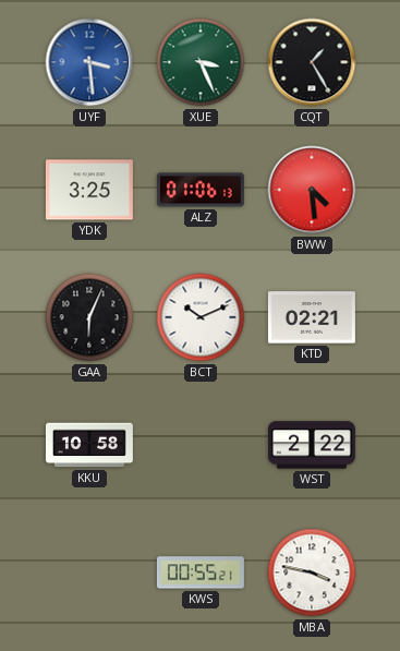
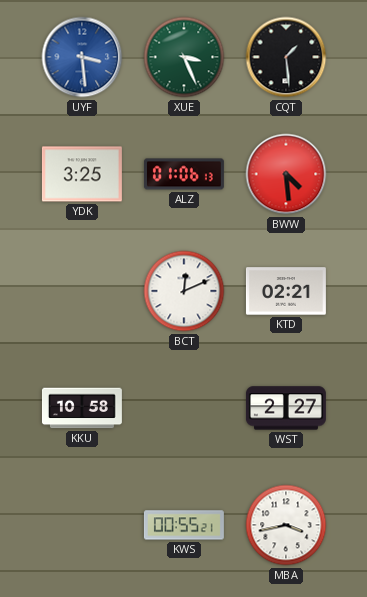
CQT: 1:25 -> 1:29
GAA: 6:04 -> none
BCT: 10:11 -> 12:11
WST: 2:22 -> 2:27
MBA: 3:47 -> 3:43
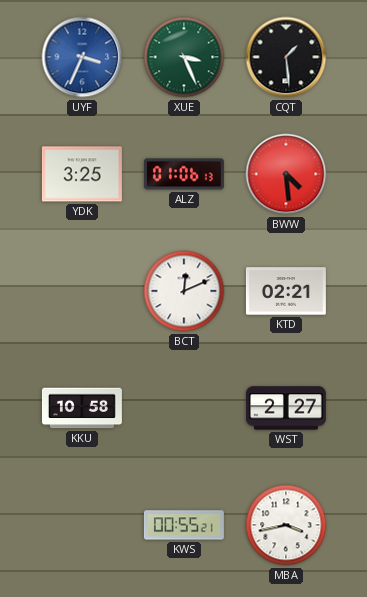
UYF: 3:29 -> 3:34
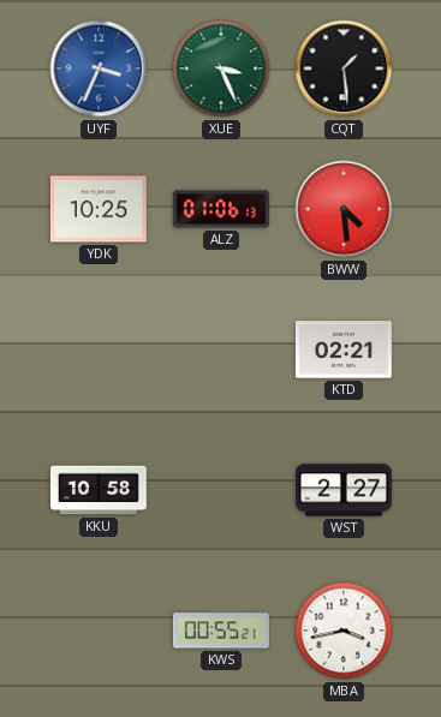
YDK: 3:25 -> 10:25
BCT: 12:11 -> none
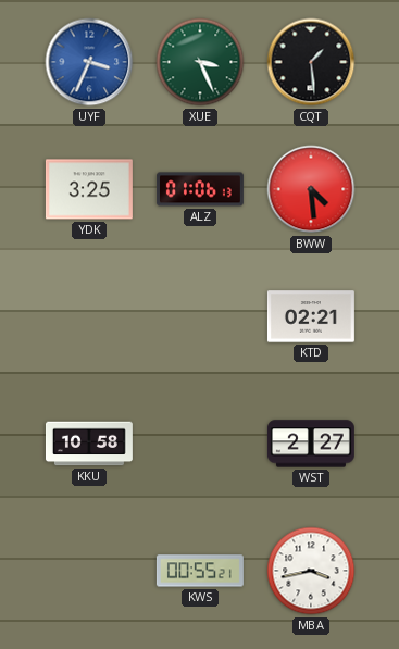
YDK: 10:25 -> 3:25
